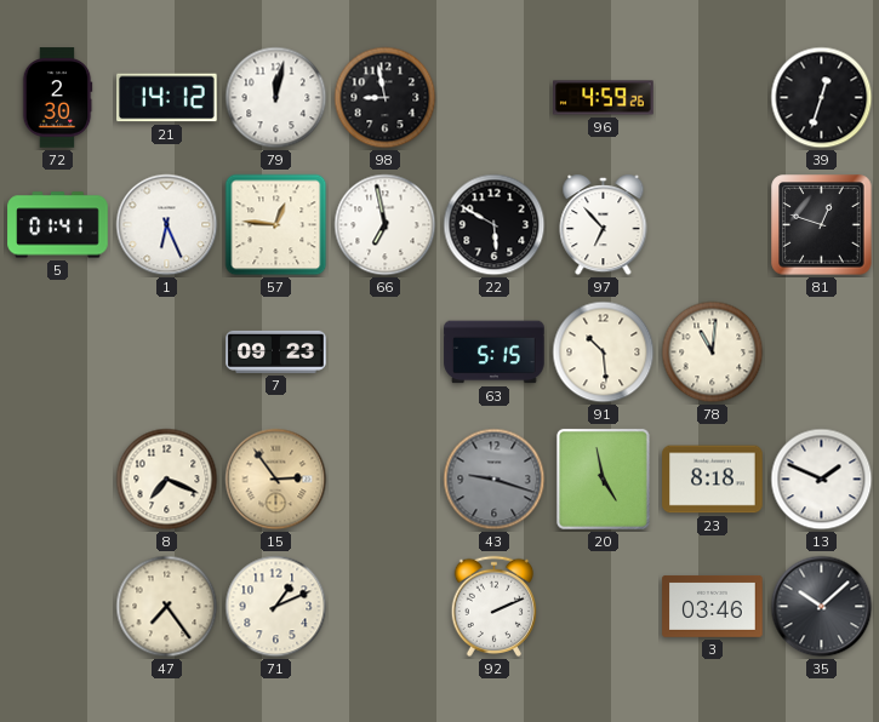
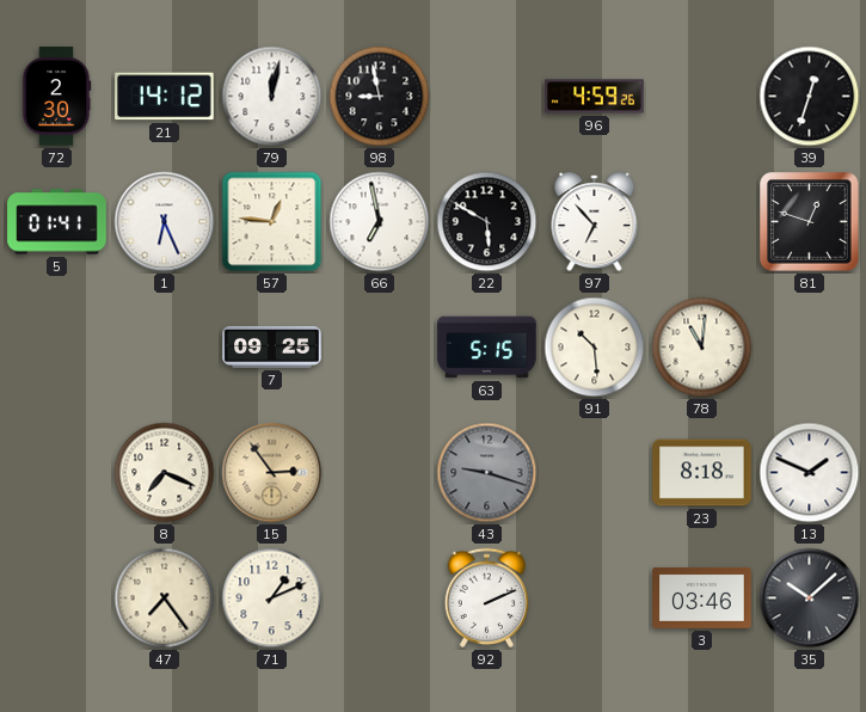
7: 09:23 -> 09:25
20: 4:58 -> none
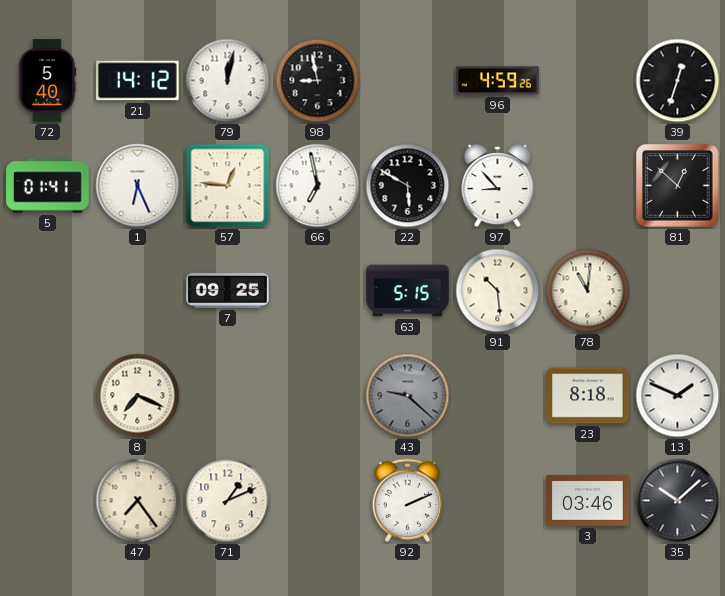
72: 2:30 -> 5:40
97: 6:53 -> 8:53
81: 12:48 -> 12:52
15: 2:54 -> none
43: 9:18 -> 9:22
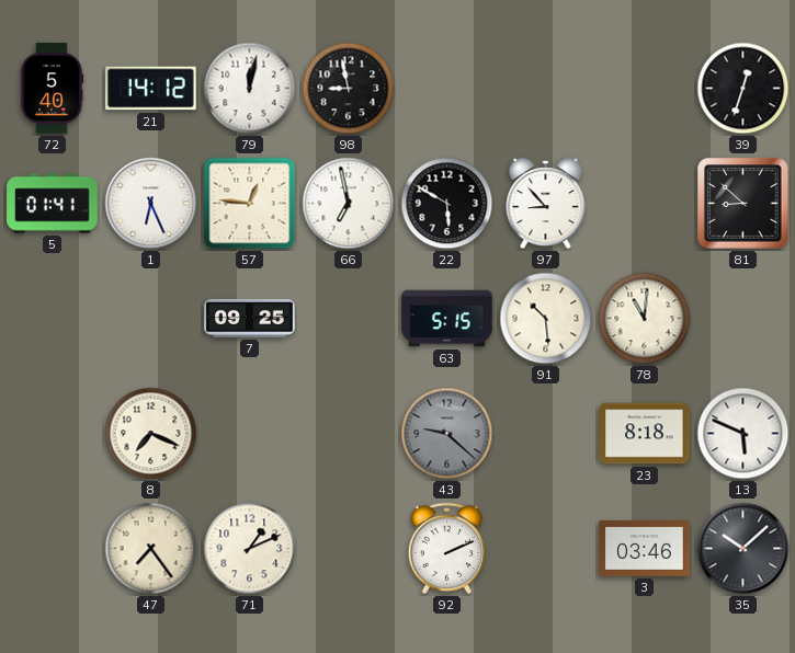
96: 4:59 -> none
81: 12:52 -> 8:52
13: 1:49 -> 5:49
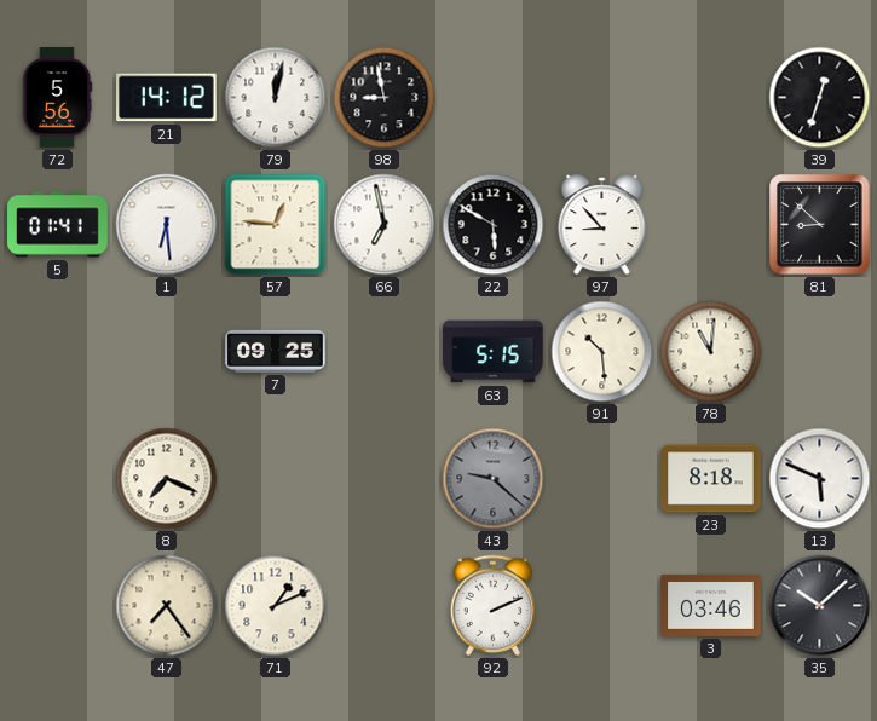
72: 5:40 -> 5:56
1: 6:26 -> 6:29
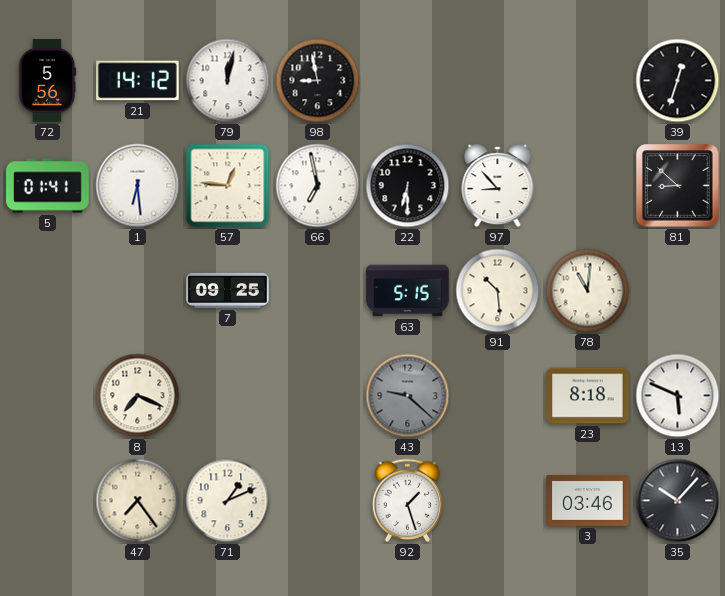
22: 5:50 -> 6:30
92: 2:11 -> 1:27
35: 10:08 -> 10:07
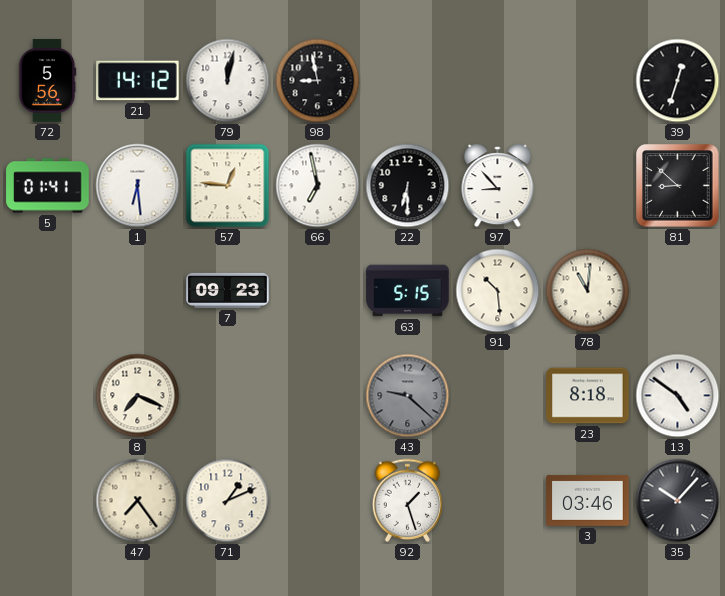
7: 09:25 -> 09:23
13: 5:49 -> 4:51
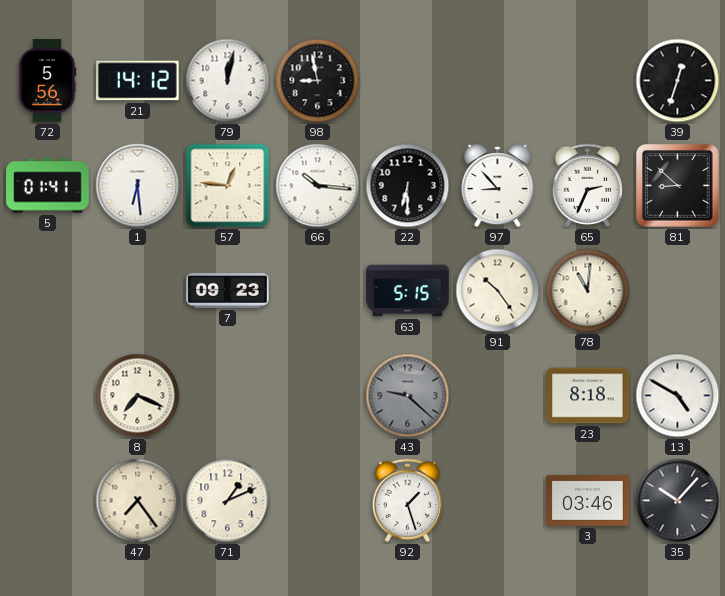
66: 6:58 -> 10:16
65: none -> 2:34
91: 10:29 -> 10:24
13: 4:51 -> 4:50
